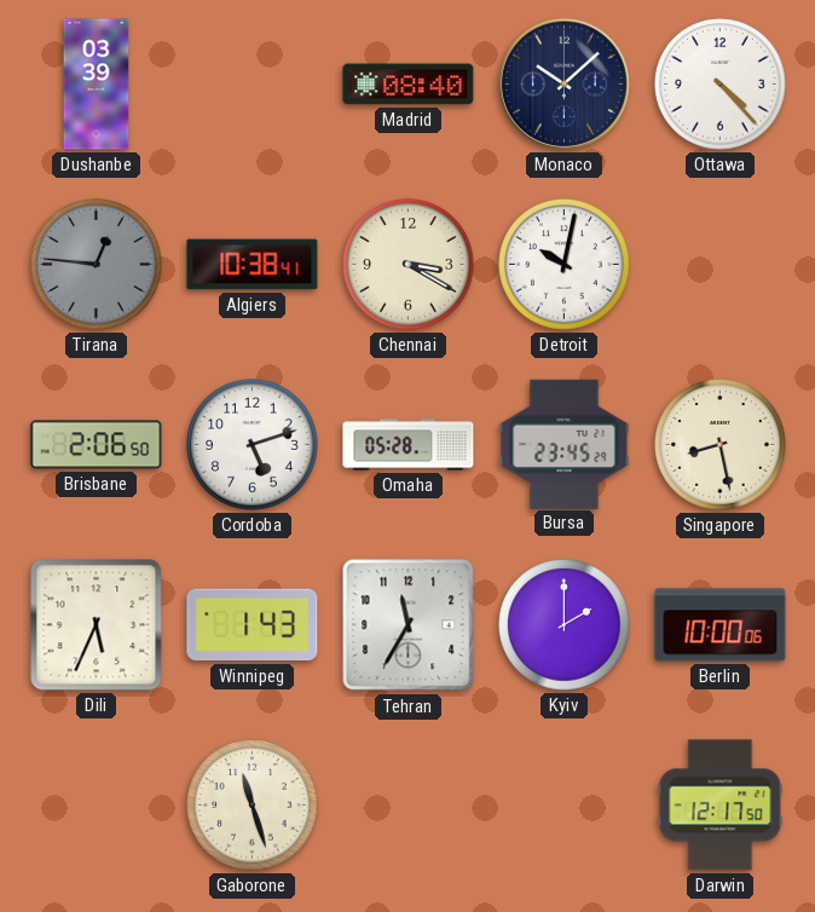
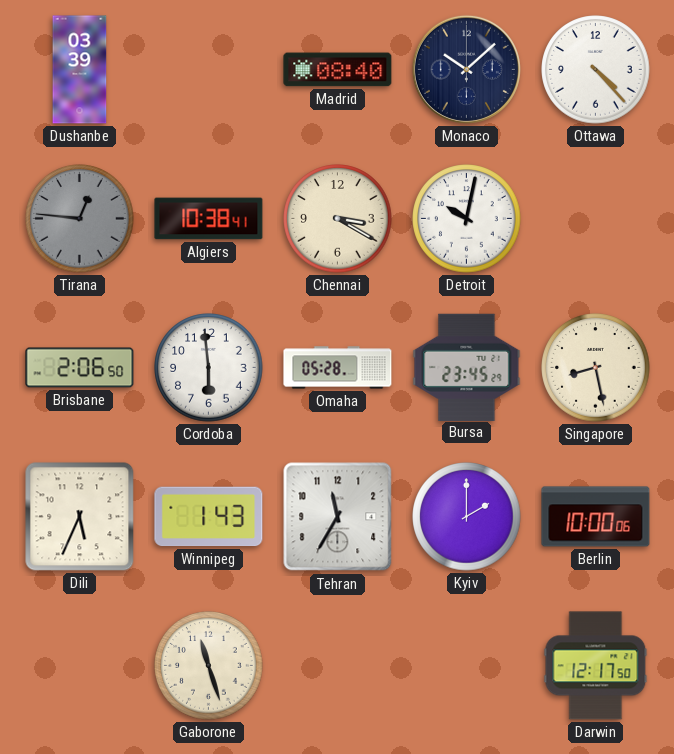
Cordoba: 5:12 -> 5:59
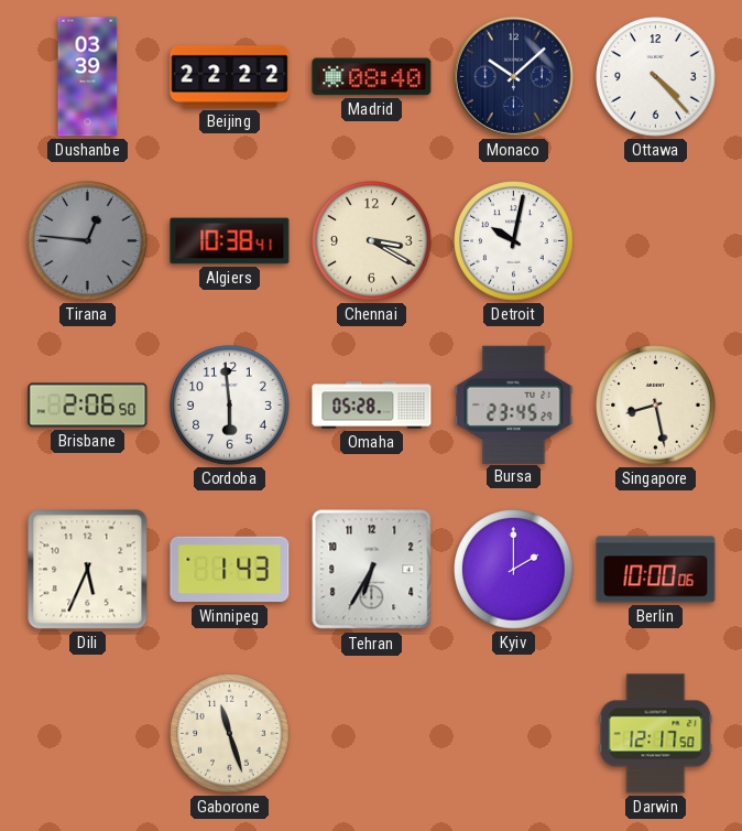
Beijing: none -> 22:22
Tehran: 11:35 -> 6:35
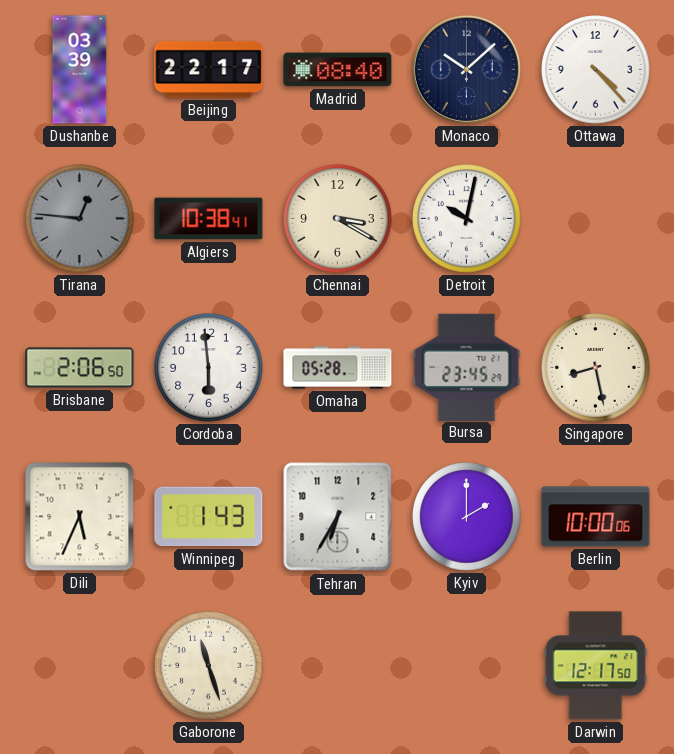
Beijing: 22:22 -> 22:17
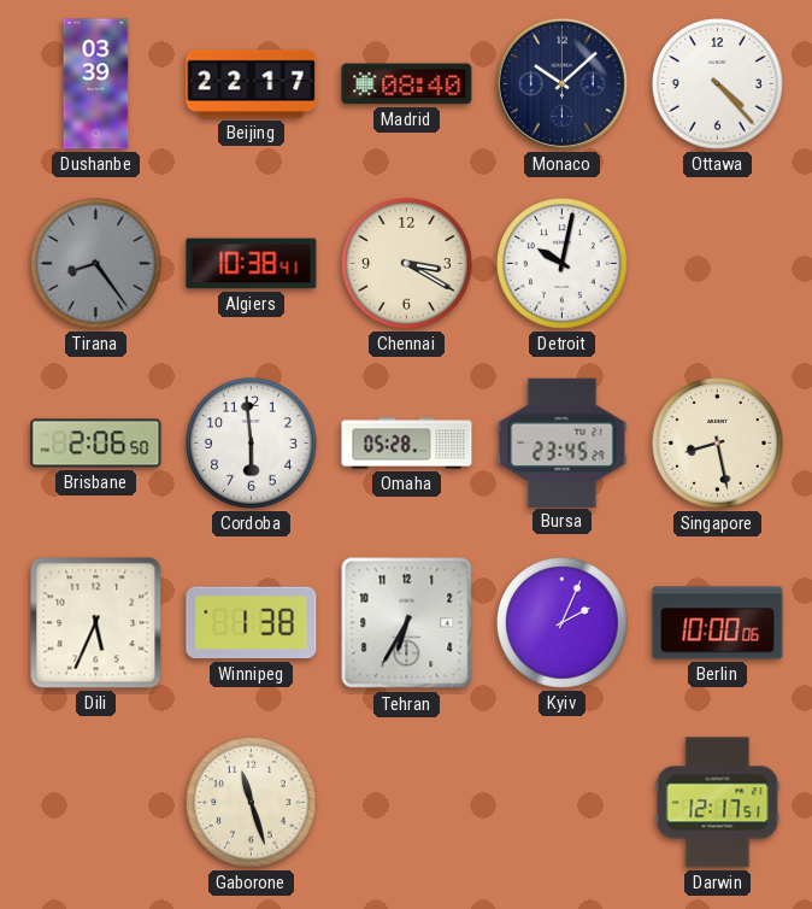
Tirana: 12:46 -> 8:24
Winnipeg: 1:43 -> 1:38
Kyiv: 2:00 -> 2:04
Darwin: 12:17:50 -> 12:17:51
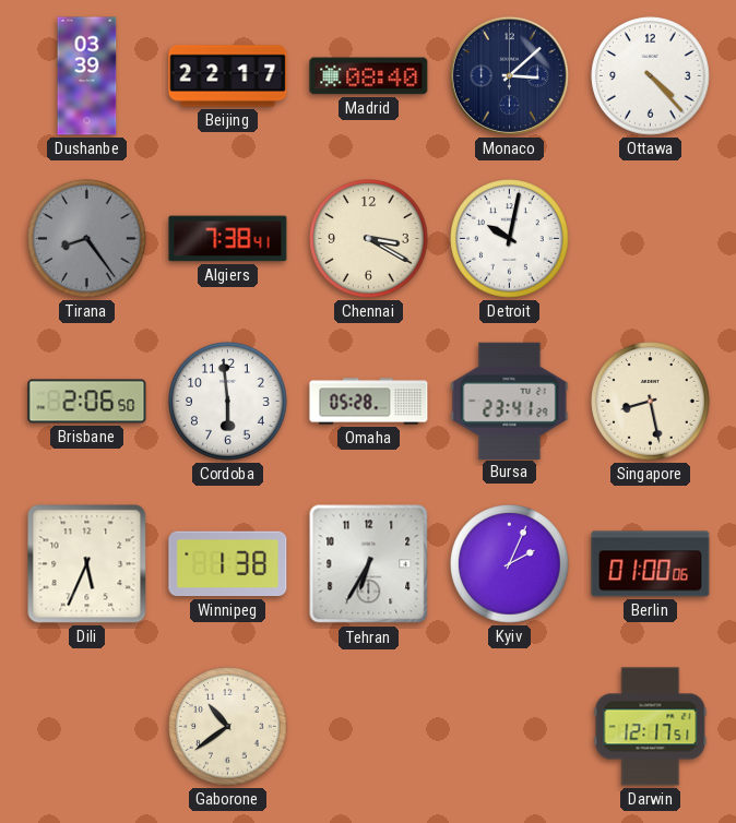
Monaco: 10:08 -> 3:08
Algiers: 10:38 -> 7:38
Bursa: 23:45 -> 23:41
Berlin: 10:00 -> 01:00
Gaborone: 11:27 -> 10:39
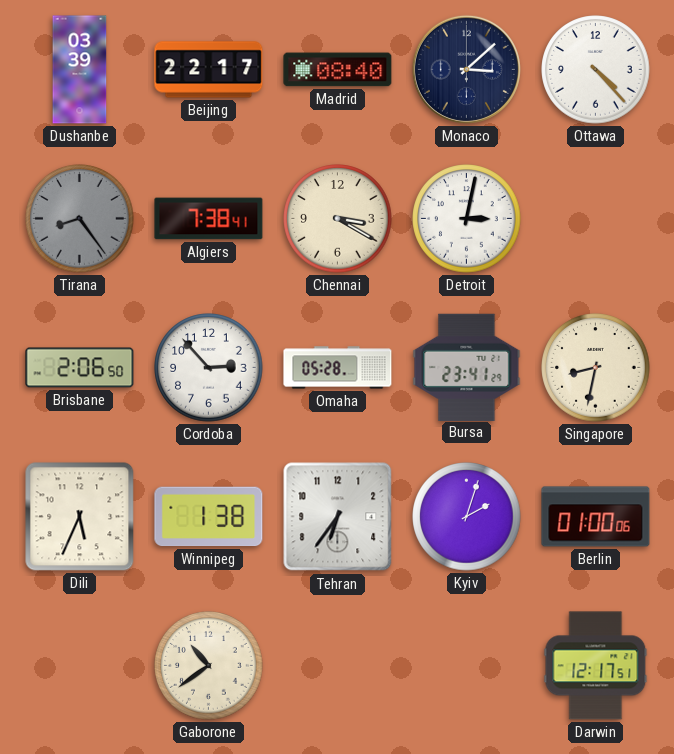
Detroit: 10:02 -> 3:02
Cordoba: 5:59 -> 2:53
Singapore: 8:28 -> 8:32
Tehran: 6:35 -> 6:36
Kyiv: 2:04 -> 2:03
